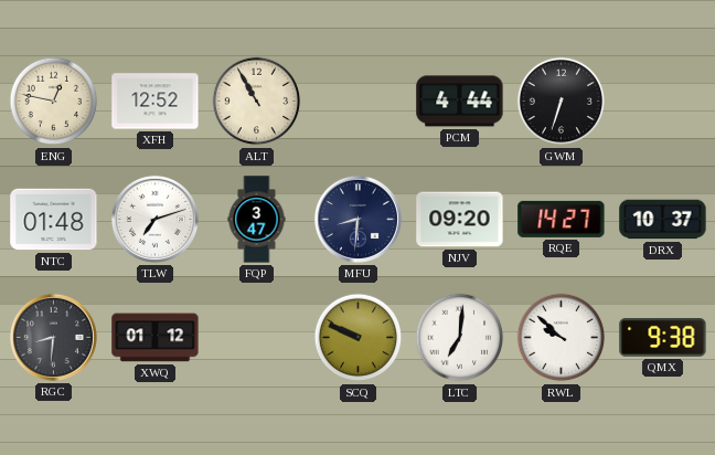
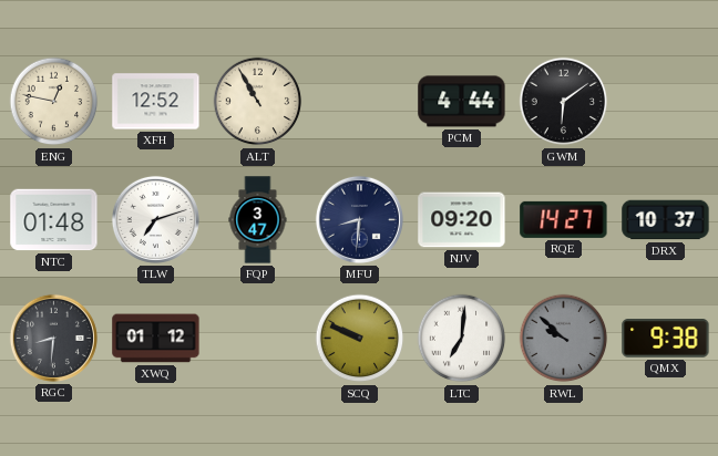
GWM: 6:33 -> 6:09
RWL dial: white -> grey
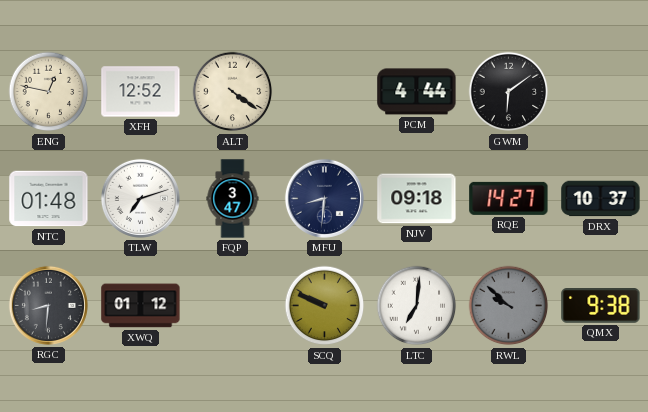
ALT: 10:55 -> 4:21
NJV: 09:20 -> 09:18
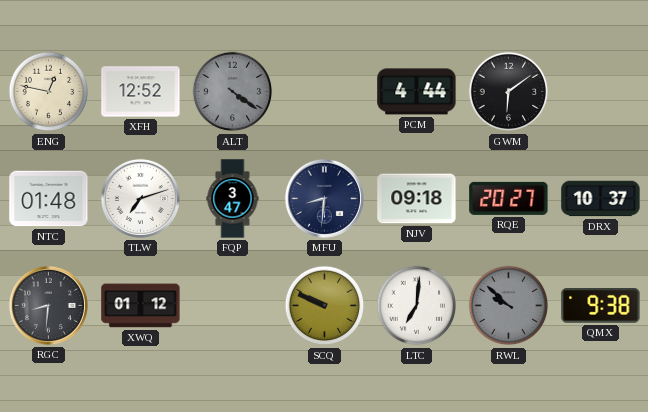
ALT dial: cream -> grey
RQE: 14:27 -> 20:27
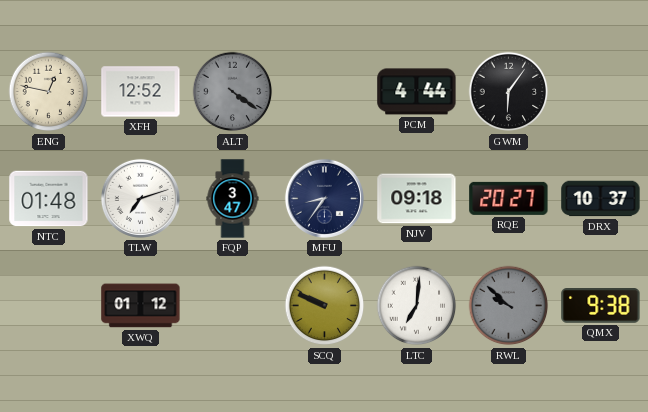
GWM: 6:09 -> 6:06
MFU: 8:31 -> 8:36
RGC: 8:31 -> none
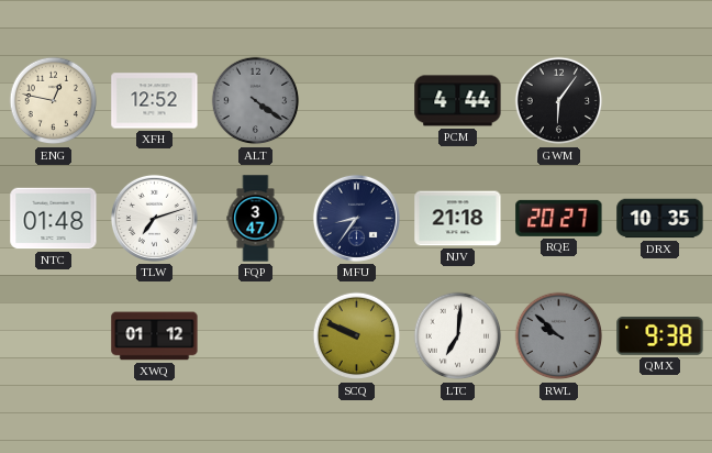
NJV: 09:18 -> 21:18
DRX: 10:37 -> 10:35
